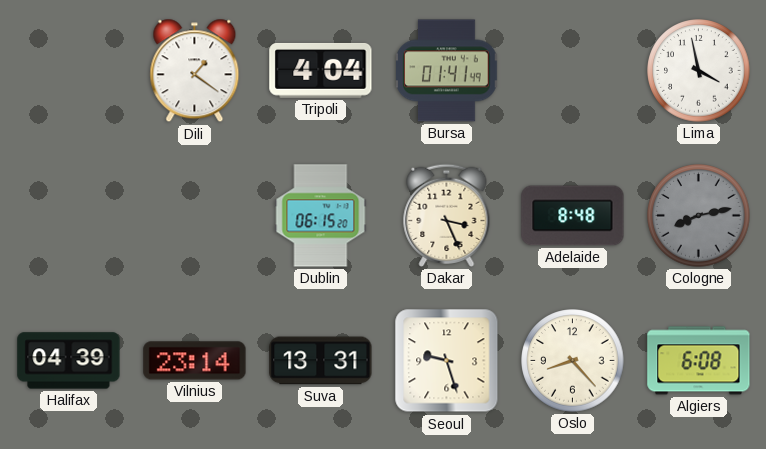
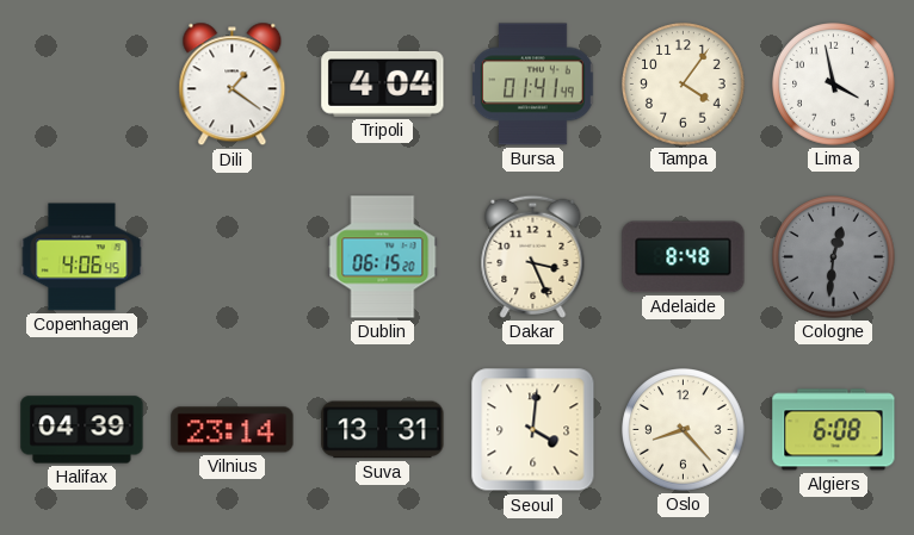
Tampa: none -> 4:06
Copenhagen: none -> 4:06
Cologne: 8:13 -> 12:31
Seoul: 9:27 -> 4:01
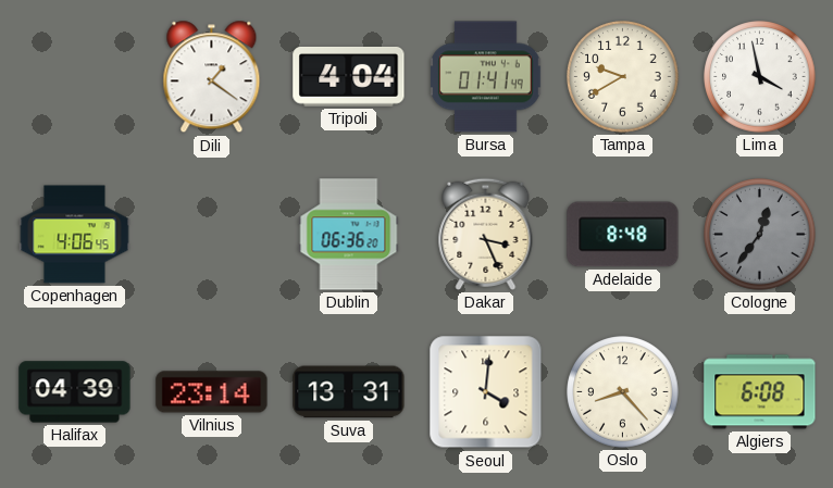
Tampa: 4:06 -> 9:40
Dublin: 06:15 -> 06:36
Cologne: 12:31 -> 12:36
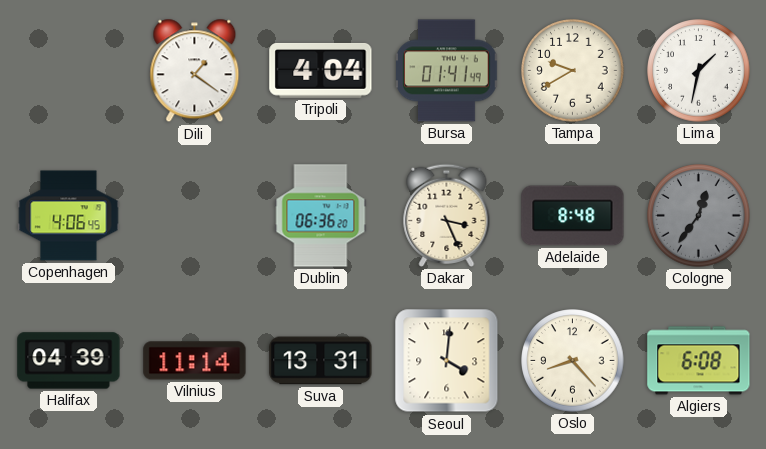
Lima: 3:58 -> 1:32
Vilnius: 23:14 -> 11:14
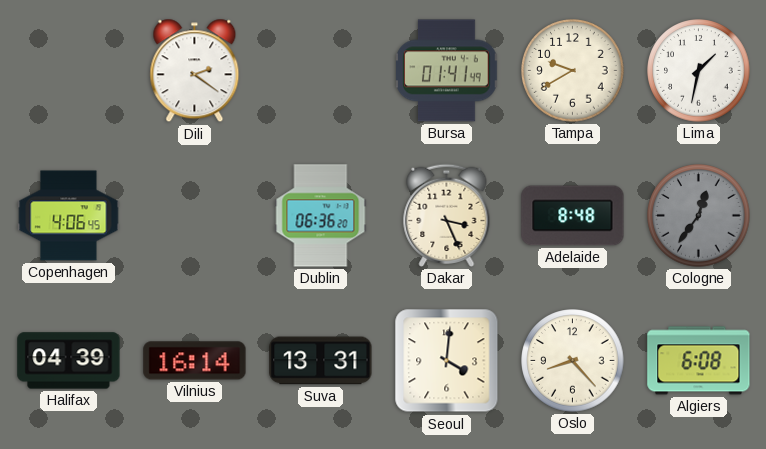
Dili: 1:21 -> 2:21
Tripoli: 4:04 -> none
Vilnius: 11:14 -> 16:14
